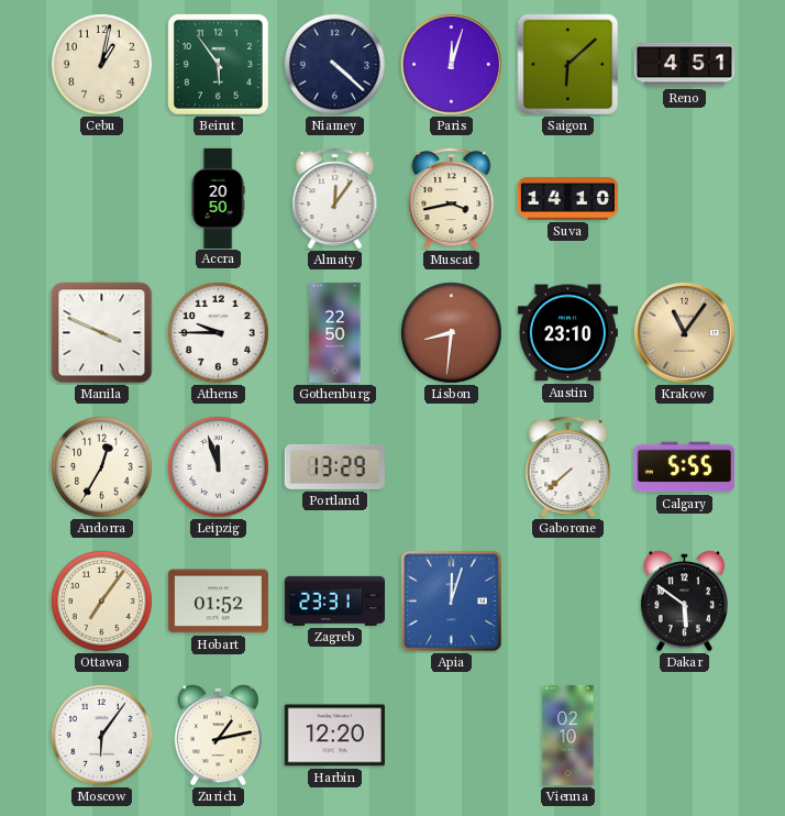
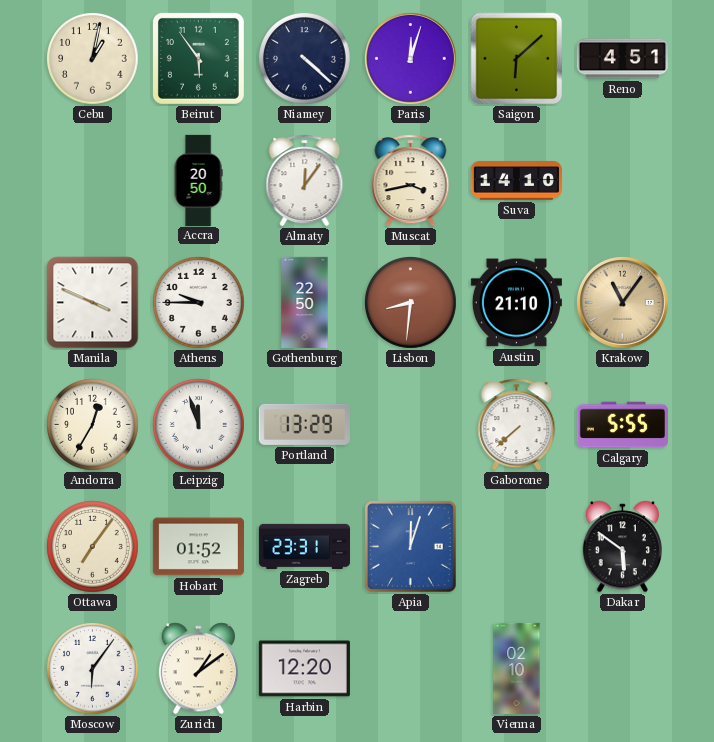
Austin: 23:10 -> 21:10
Zurich: 1:13 -> 1:09
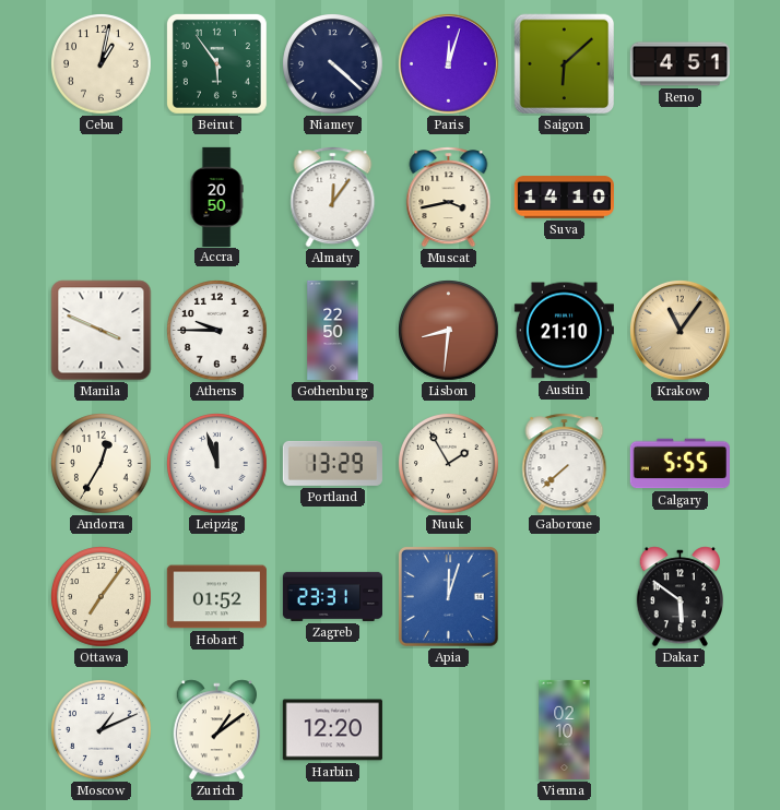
Nuuk: none -> 1:55
Moscow: 6:06 -> 1:11
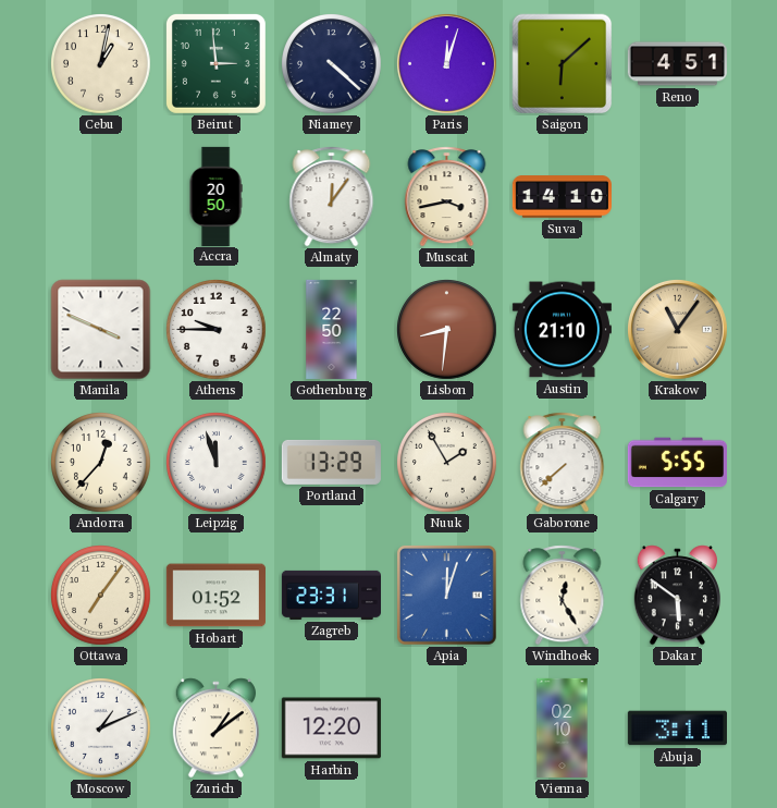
Beirut: 5:54 -> 2:59
Andorra: 12:35 -> 12:37
Windhoek: none -> 12:25
Abuja: none -> 3:11
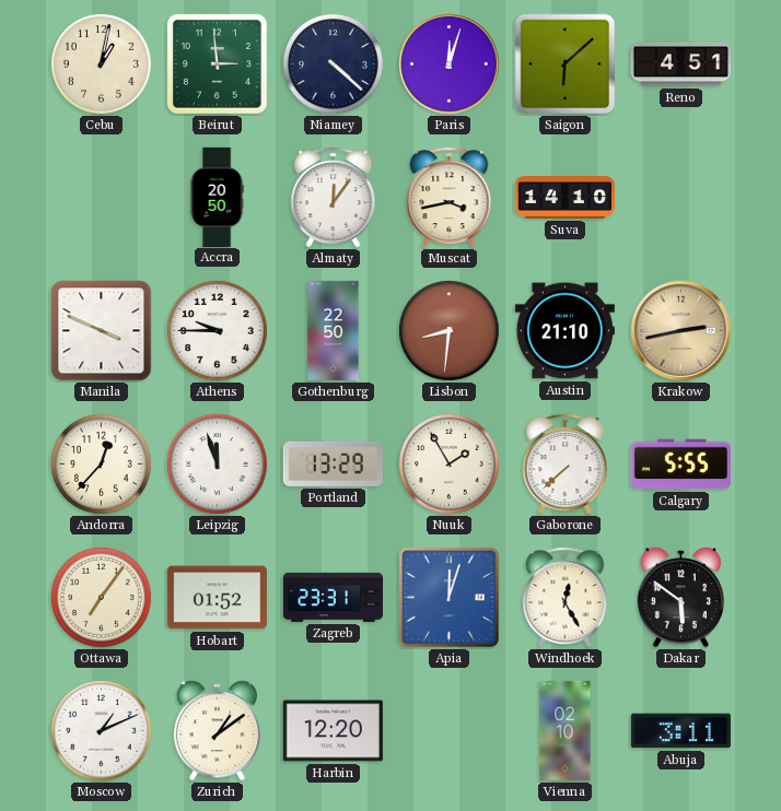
Krakow: 11:06 -> 2:43
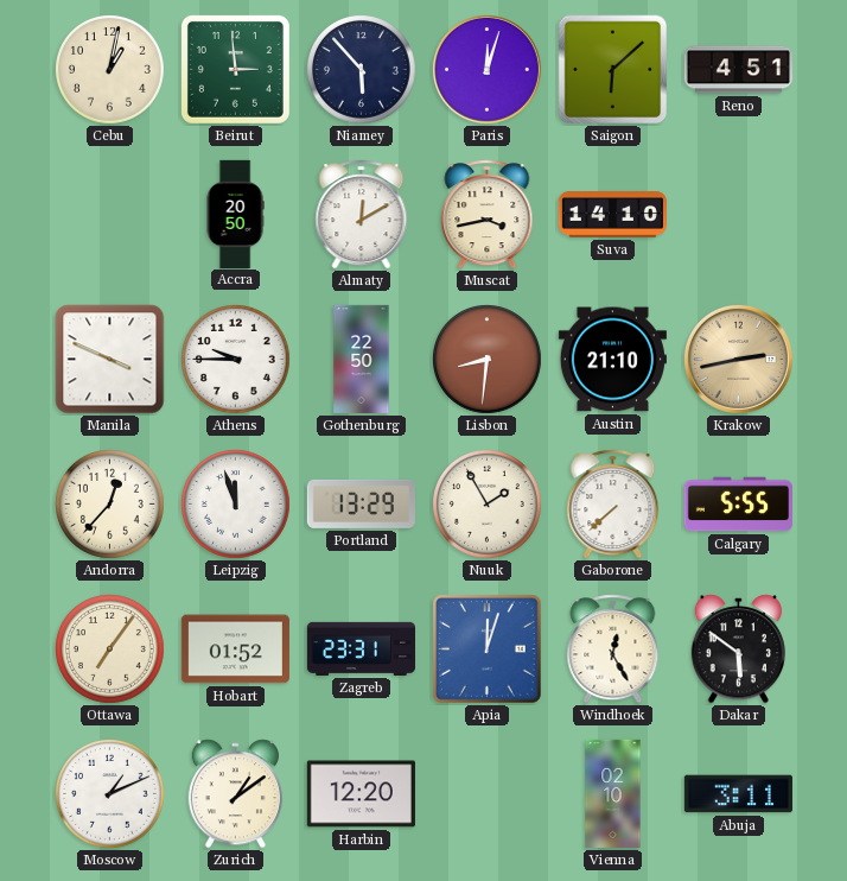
Niamey: 4:22 -> 5:53
Almaty: 12:06 -> 12:10
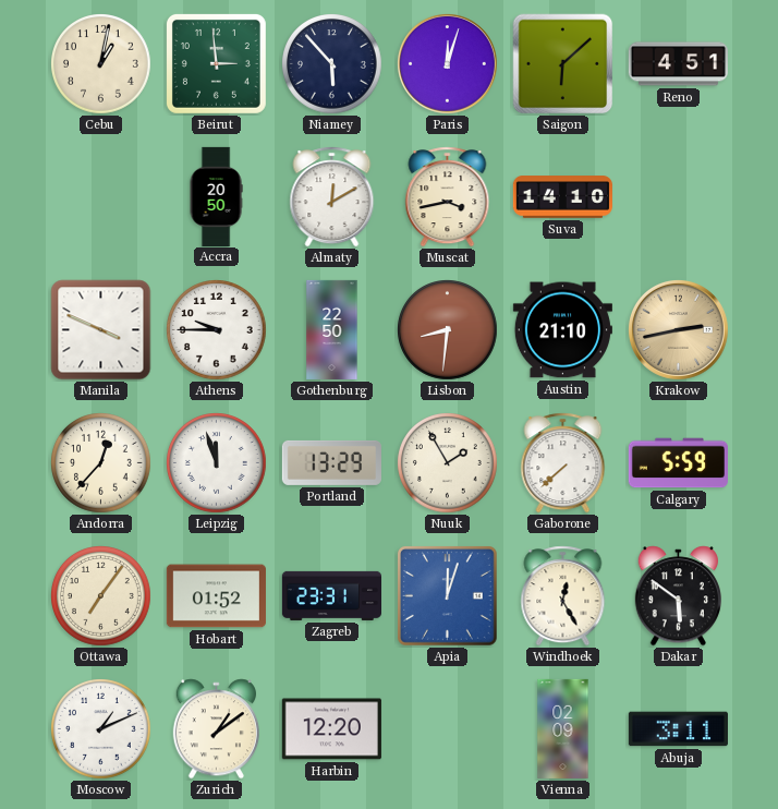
Calgary: 5:55 -> 5:59
Vienna: 02:10 -> 02:09
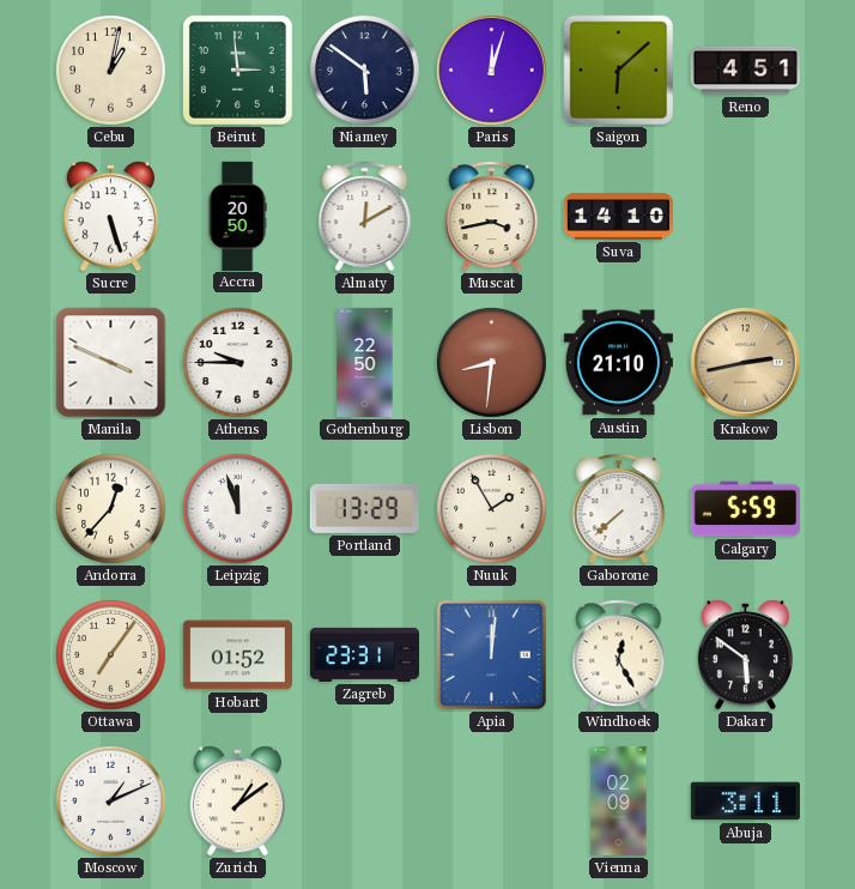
Niamey: 5:53 -> 5:51
Sucre: none -> 5:27
Apia: 12:03 -> 12:01
Harbin: 12:20 -> none
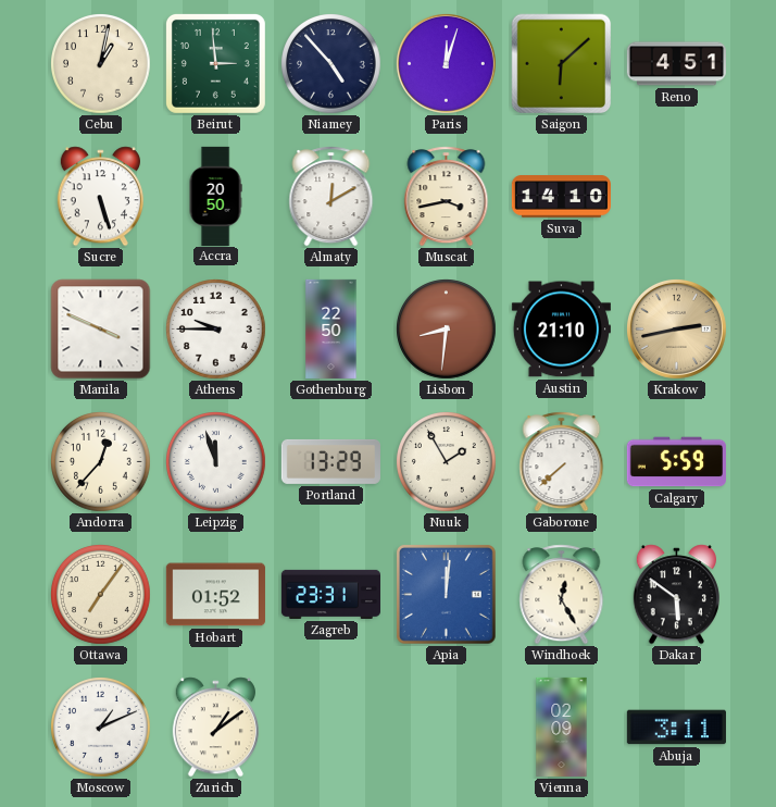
Niamey: 5:51 -> 4:53
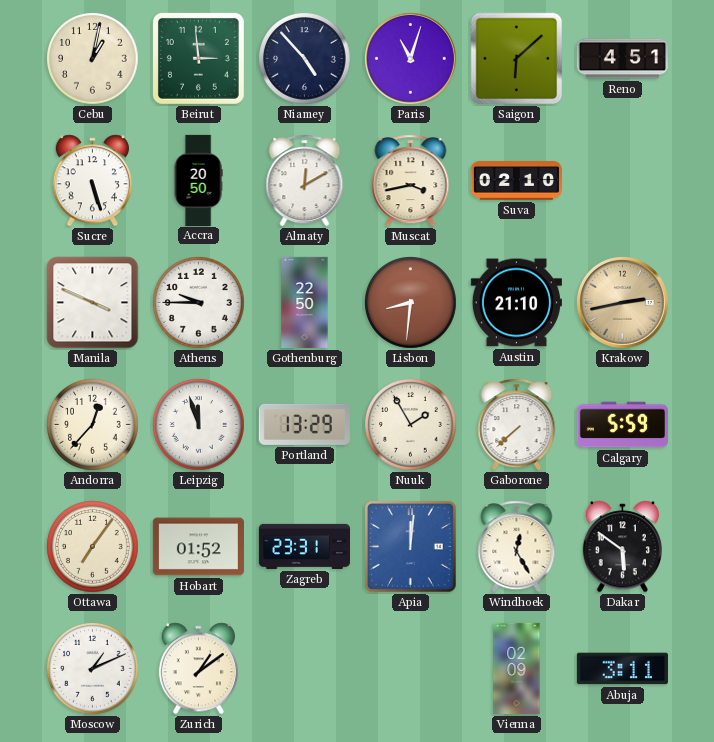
Paris: 12:03 -> 11:03
Suva: 14:10 -> 02:10
